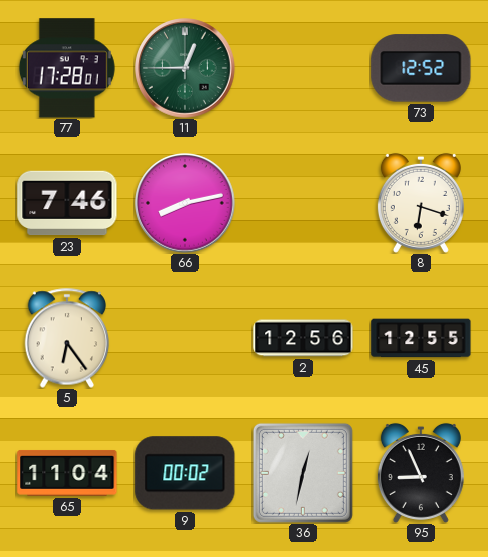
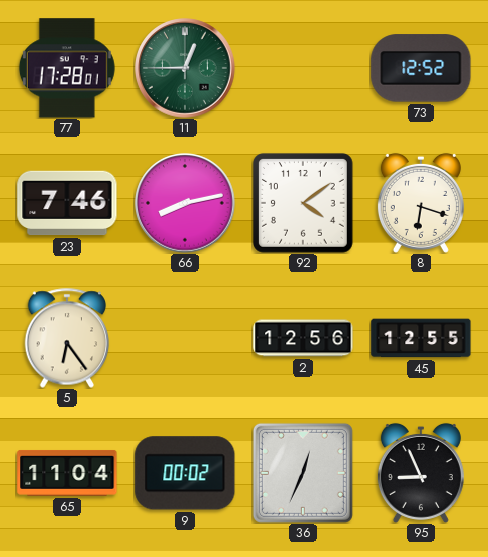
92: none -> 4:09
36: 12:32 -> 12:34
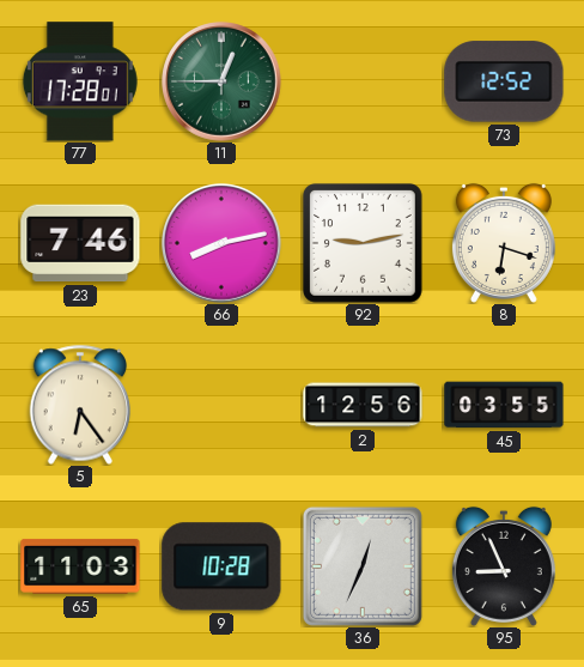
92: 4:09 -> 9:13
45: 12:55 -> 03:55
65: 11:04 -> 11:03
9: 00:02 -> 10:28
